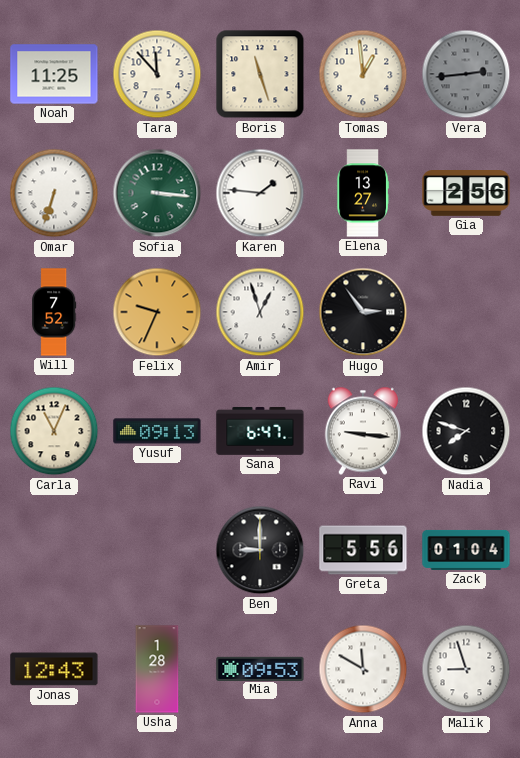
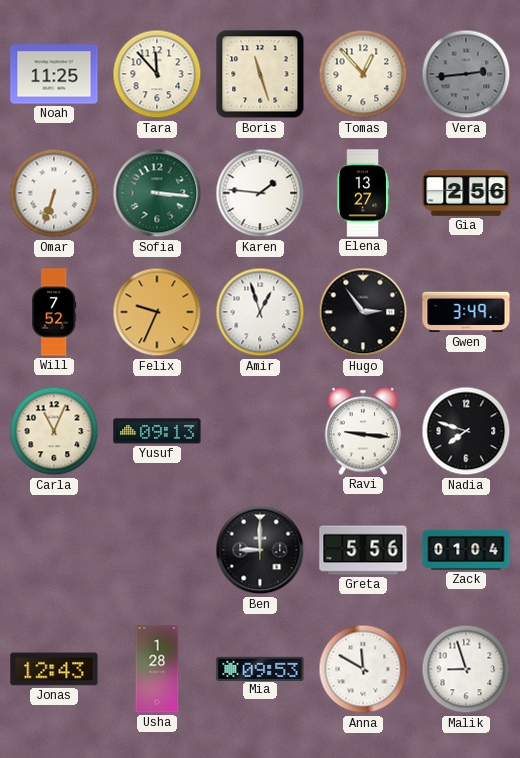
Tomas: 12:59 -> 12:53
Gwen: none -> 3:49
Sana: 6:47 -> none
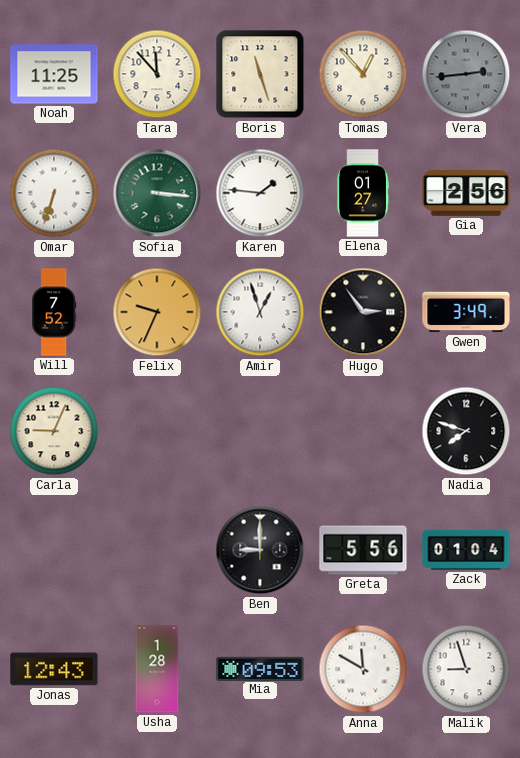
Elena: 13:27 -> 01:27
Carla: 11:04 -> 9:04
Yusuf: 09:13 -> none
Ravi: 9:16 -> none
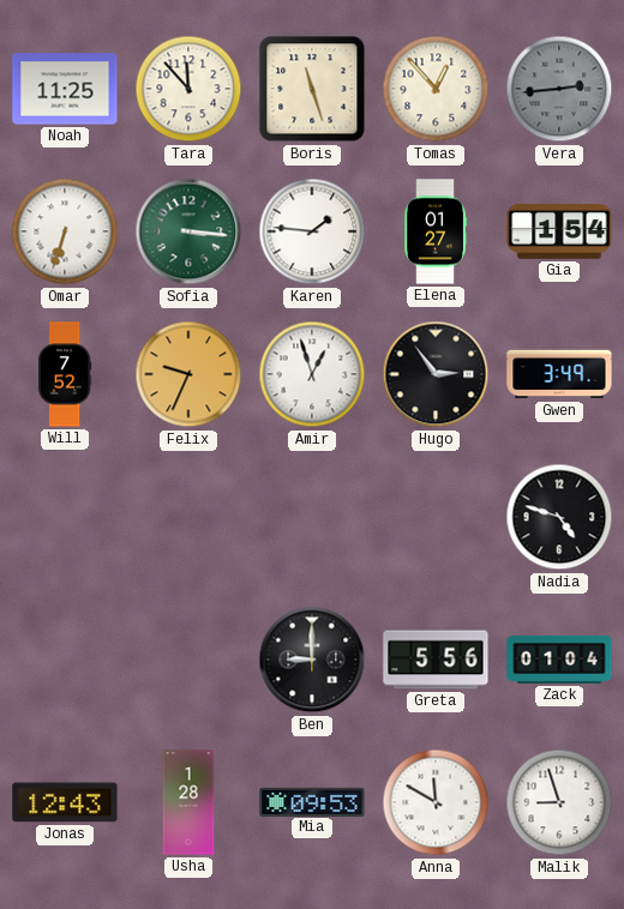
Gia: 2:56 -> 1:54
Carla: 9:04 -> none
Nadia: 7:48 -> 4:48
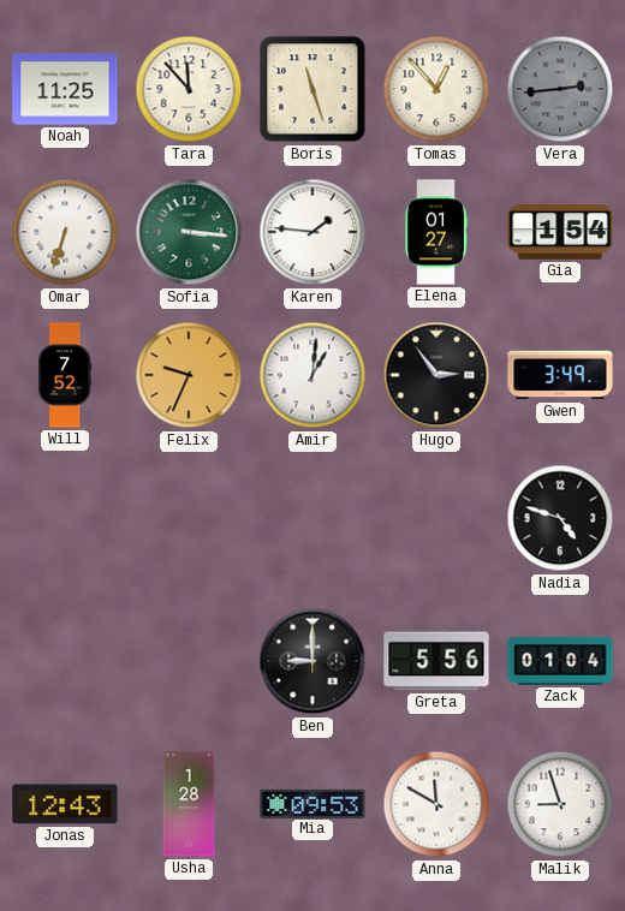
Amir: 12:57 -> 1:01
